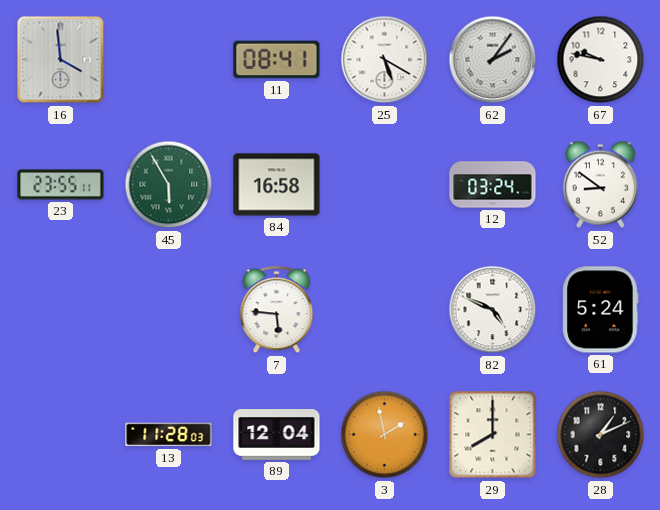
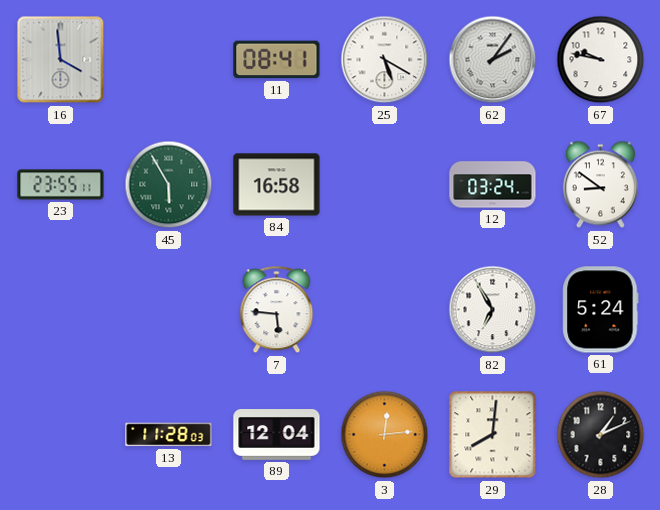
82: 4:49 -> 6:55
3: 1:58 -> 12:14
29: 8:00 -> 8:01
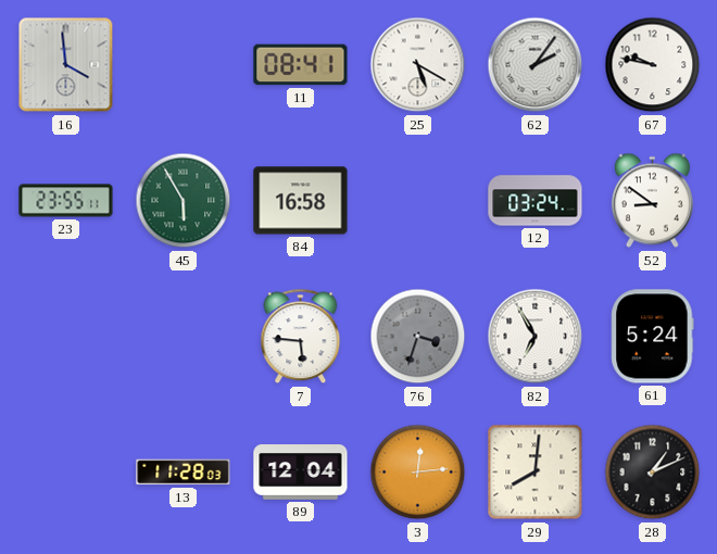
76: none -> 3:33
